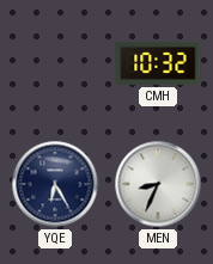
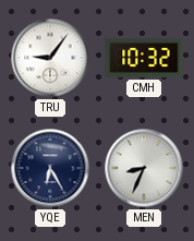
TRU: none -> 9:06
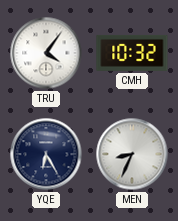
TRU: 9:06 -> 4:06
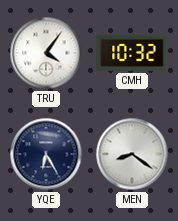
MEN: 8:34 -> 8:21
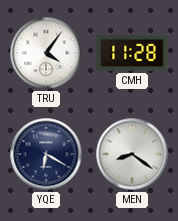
CMH: 10:32 -> 11:28
YQE: 6:25 -> 6:20
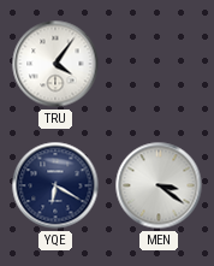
CMH: 11:28 -> none
MEN: 8:21 -> 3:21
